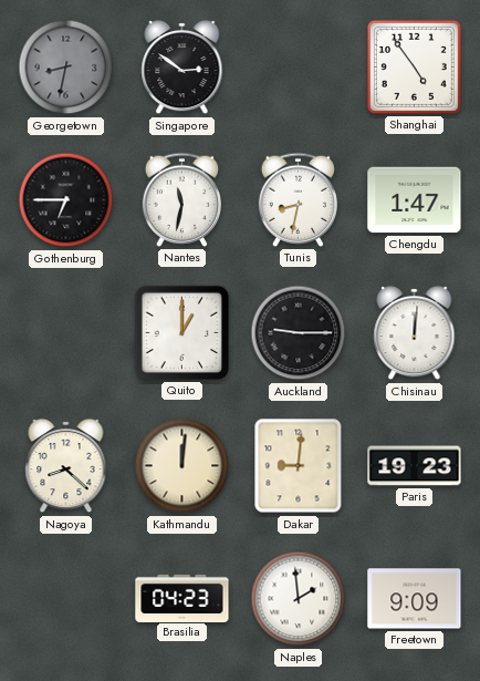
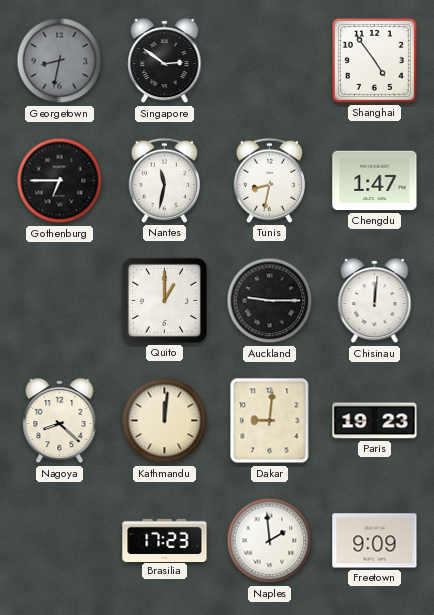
Brasilia: 04:23 -> 17:23
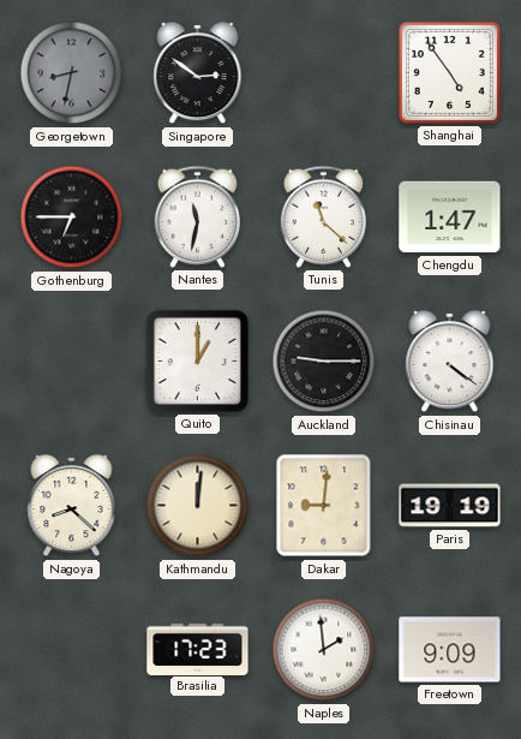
Tunis: 8:32 -> 11:22
Chisinau: 12:01 -> 4:21
Paris: 19:23 -> 19:19
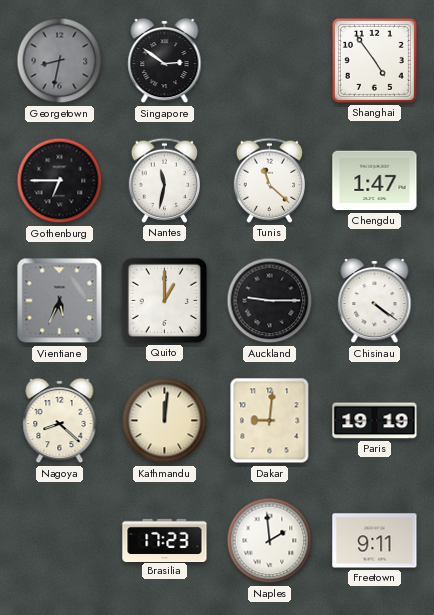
Vientiane: none -> 5:34
Freetown: 9:09 -> 9:11
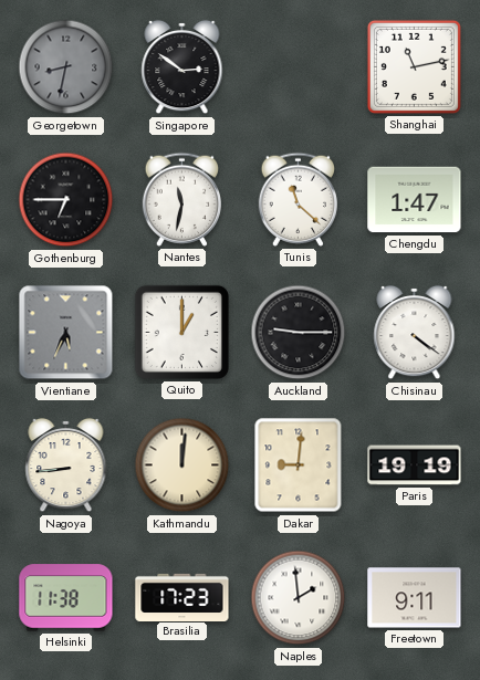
Shanghai: 4:54 -> 11:13
Nagoya: 8:22 -> 8:44
Helsinki: none -> 11:38
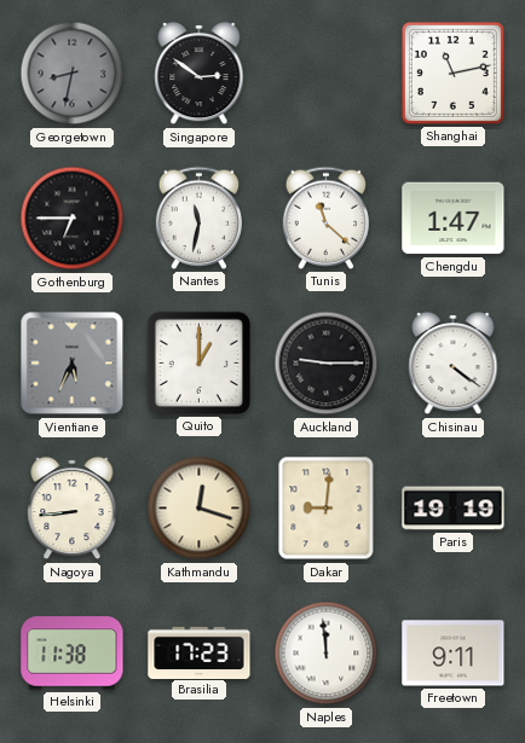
Kathmandu: 12:01 -> 12:18
Naples: 1:59 -> 11:59
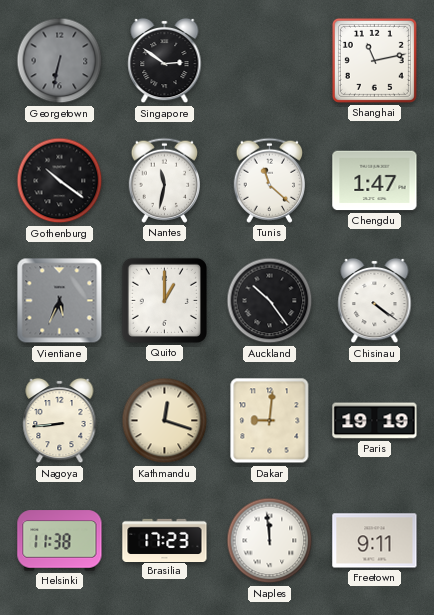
Georgetown: 8:32 -> 6:32
Gothenburg: 6:45 -> 10:21
Auckland: 9:15 -> 10:24
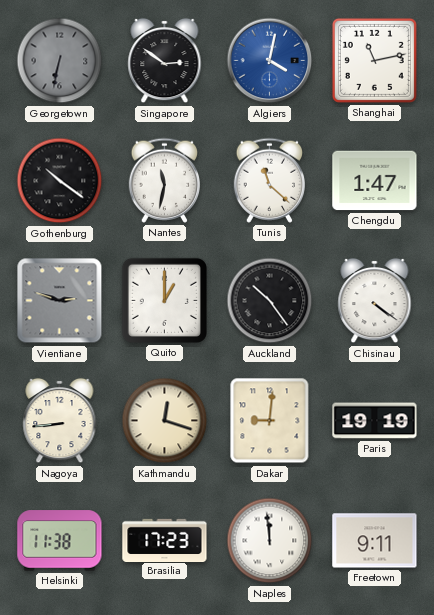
Algiers: none -> 4:02
Vientiane: 5:34 -> 2:48
